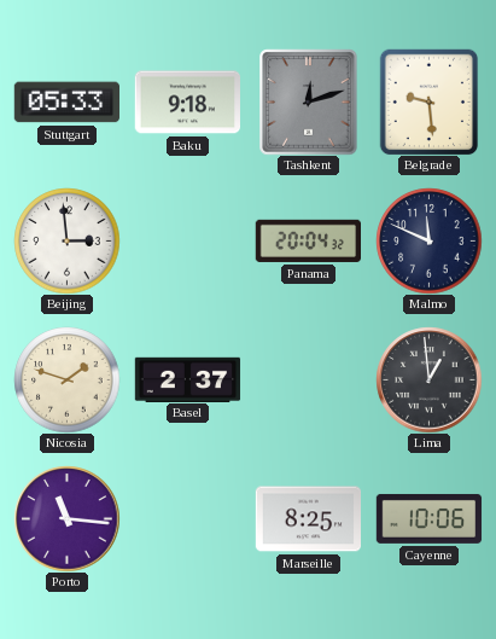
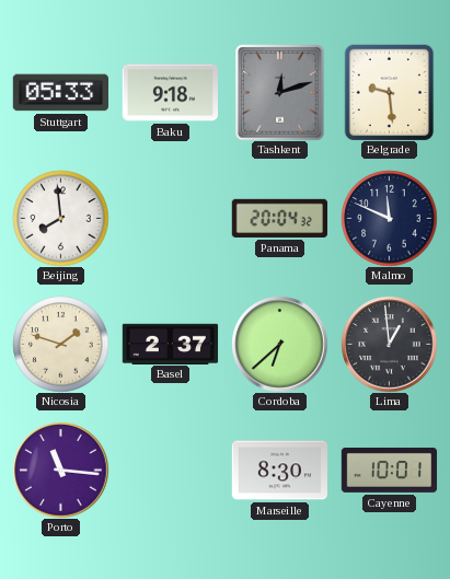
Beijing: 2:59 -> 7:59
Cordoba: none -> 6:38
Marseille: 8:25 -> 8:30
Cayenne: 10:06 -> 10:01
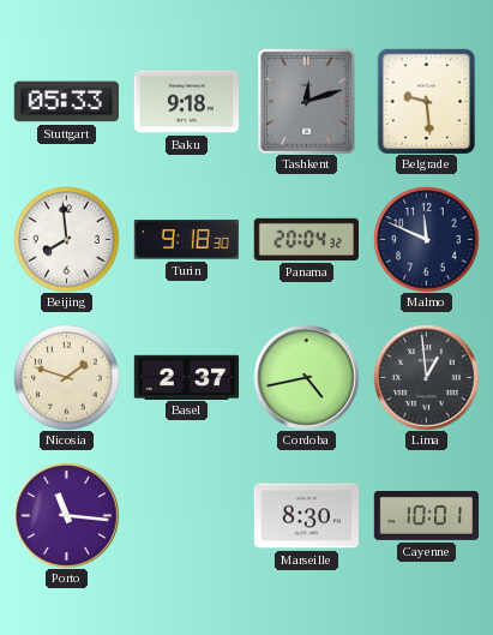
Turin: none -> 9:18
Cordoba: 6:38 -> 4:43
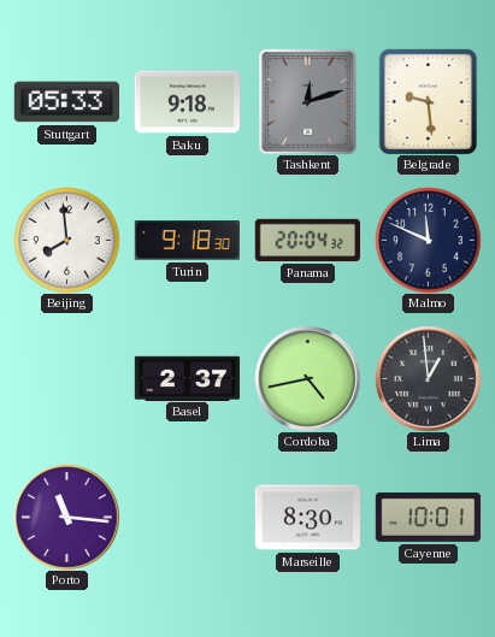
Nicosia: 1:48 -> none
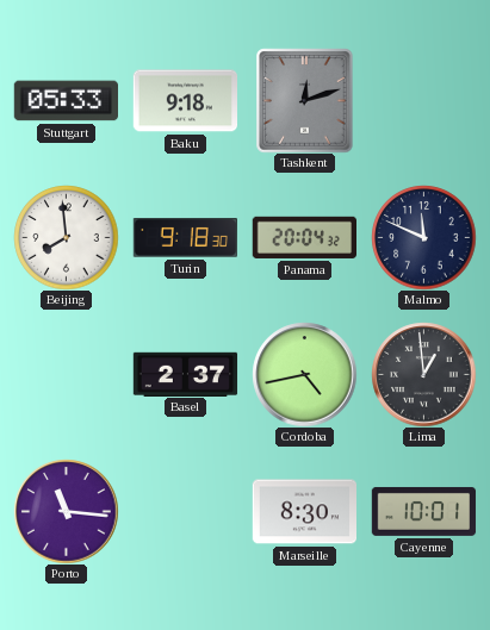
Belgrade: 9:29 -> none
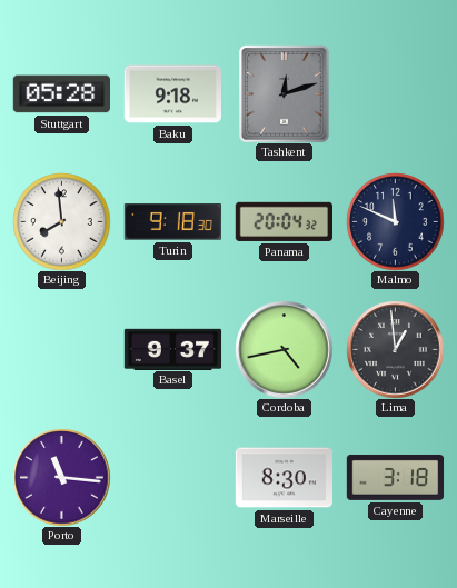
Stuttgart: 05:33 -> 05:28
Basel: 2:37 -> 9:37
Cayenne: 10:01 -> 3:18
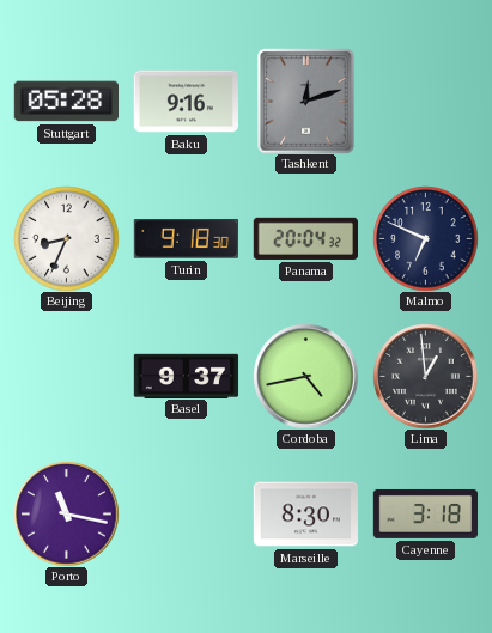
Baku: 9:18 -> 9:16
Beijing: 7:59 -> 8:34
Malmo: 11:49 -> 6:49
Porto: 11:16 -> 11:17
